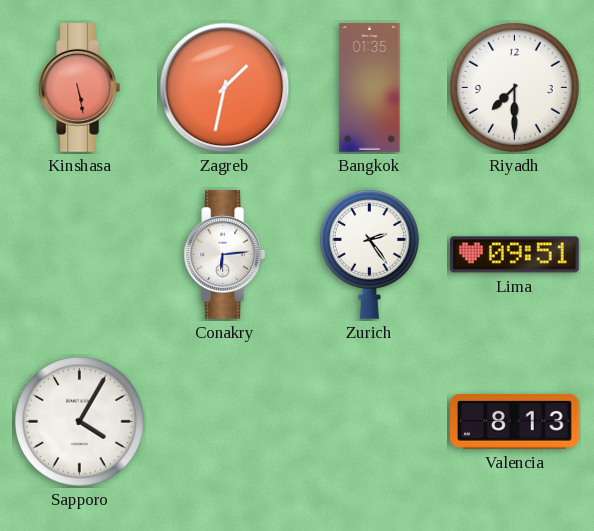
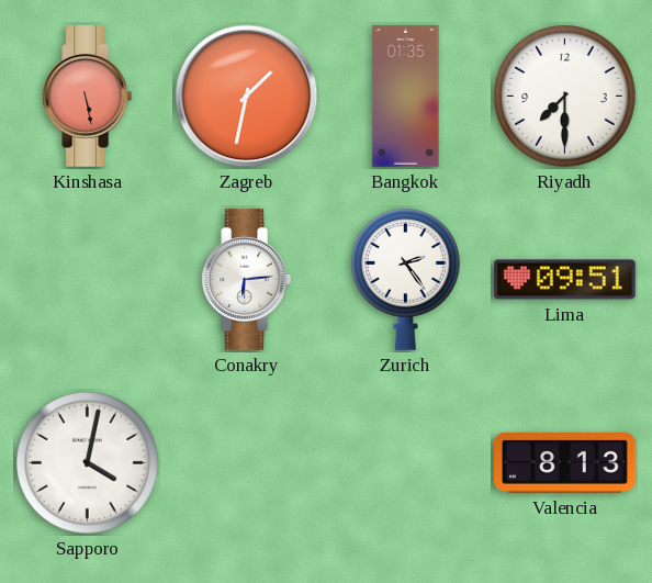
Sapporo: 4:05 -> 4:02
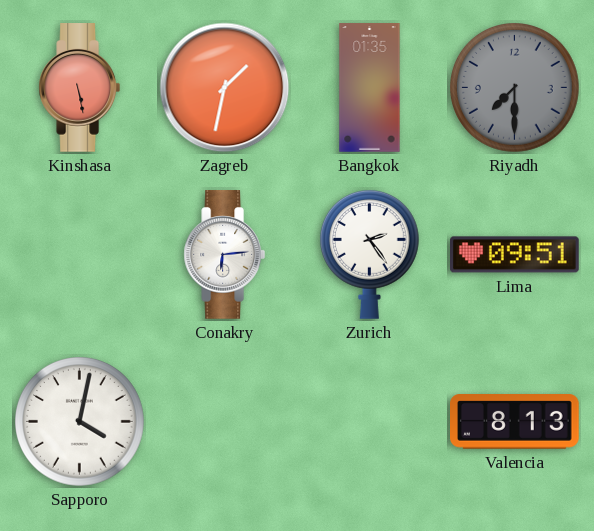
Riyadh dial: white -> grey
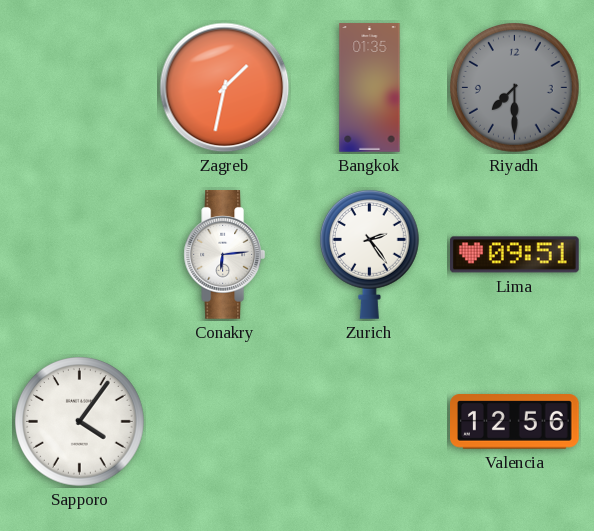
Kinshasa: 5:28 -> none
Sapporo: 4:02 -> 4:06
Valencia: 8:13 -> 12:56
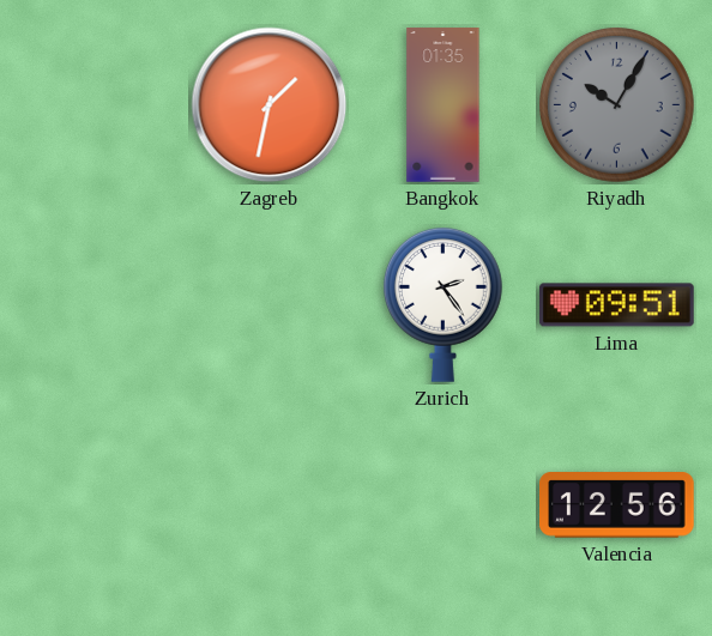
Riyadh: 7:30 -> 10:05
Conakry: 6:14 -> none
Sapporo: 4:06 -> none
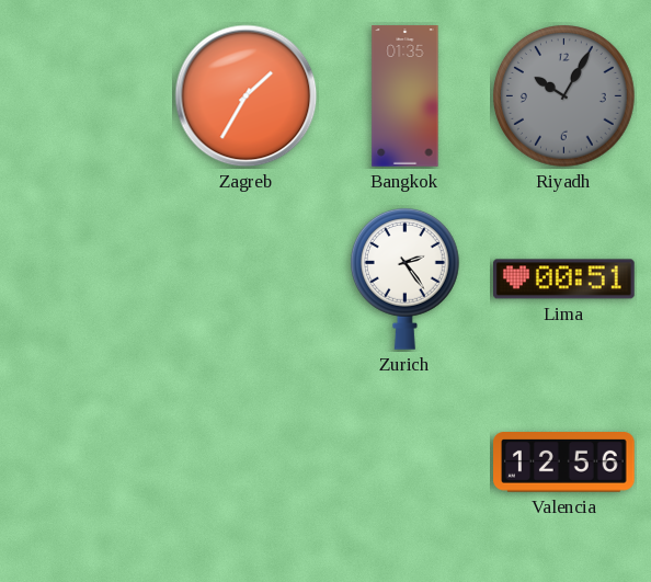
Zagreb: 1:32 -> 1:35
Lima: 09:51 -> 00:51
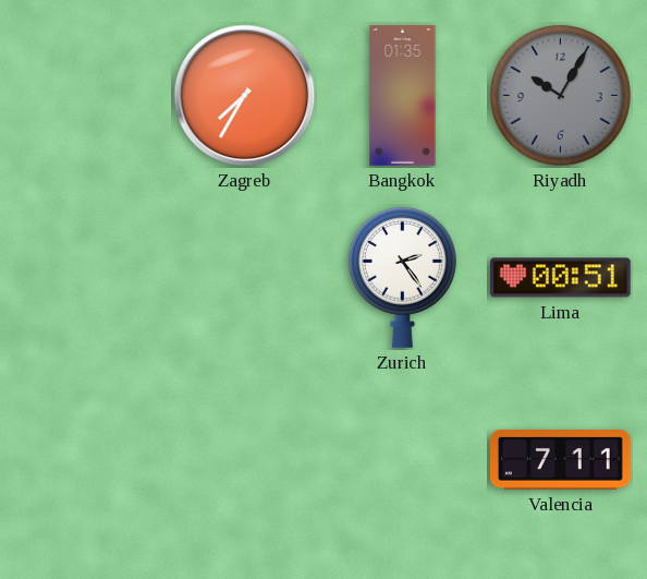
Zagreb: 1:35 -> 7:35
Valencia: 12:56 -> 7:11
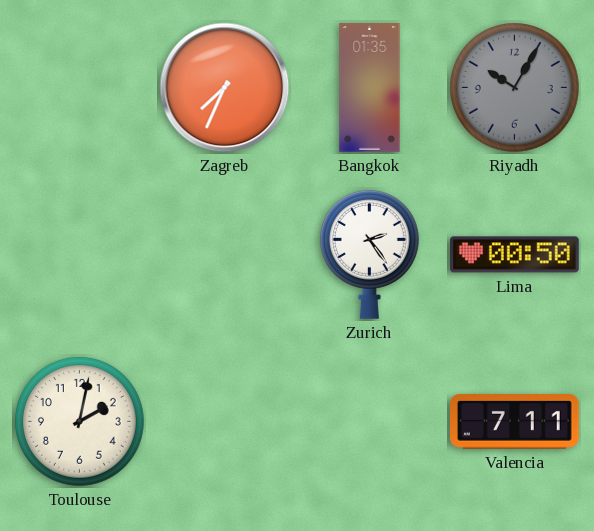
Zagreb: 7:35 -> 7:34
Lima: 00:51 -> 00:50
Toulouse: none -> 2:02
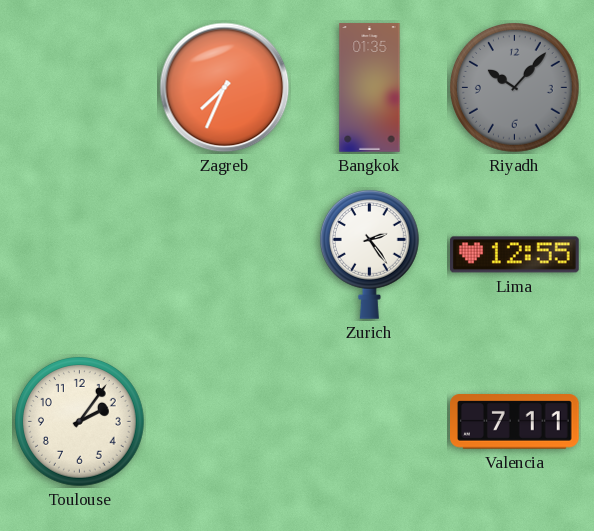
Riyadh: 10:05 -> 10:07
Lima: 00:50 -> 12:55
Toulouse: 2:02 -> 2:06
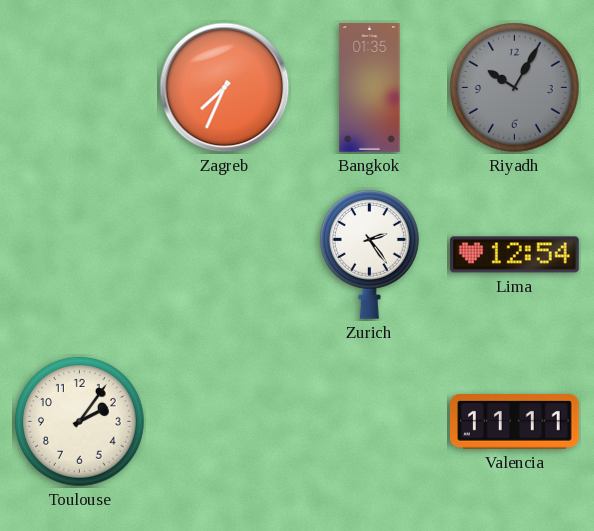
Riyadh: 10:07 -> 10:05
Lima: 12:55 -> 12:54
Valencia: 7:11 -> 11:11
